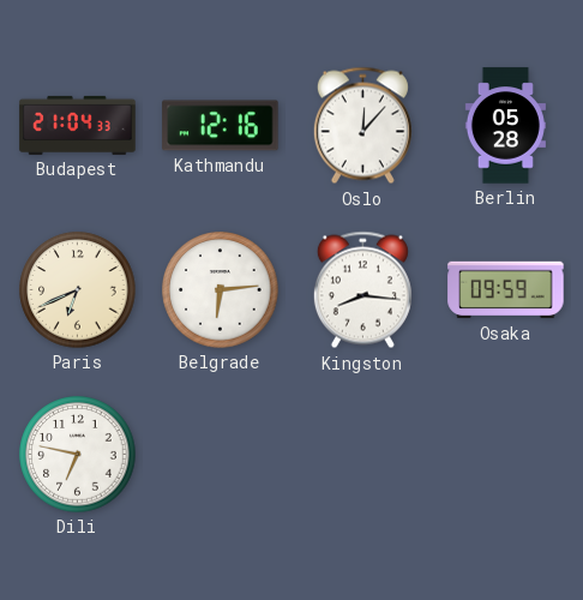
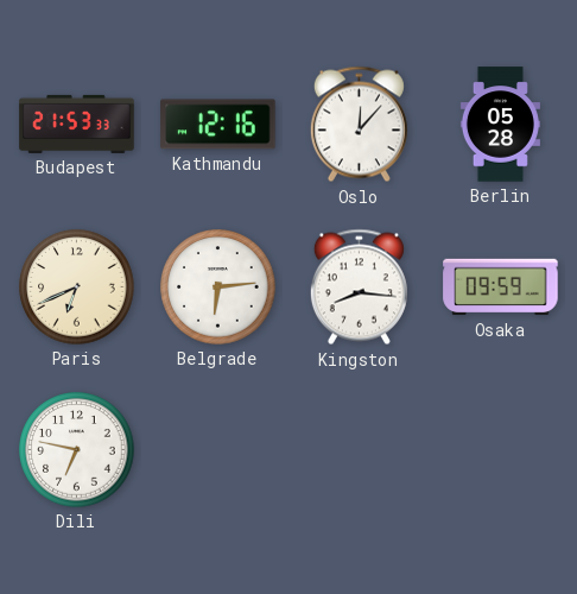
Budapest: 21:04 -> 21:53
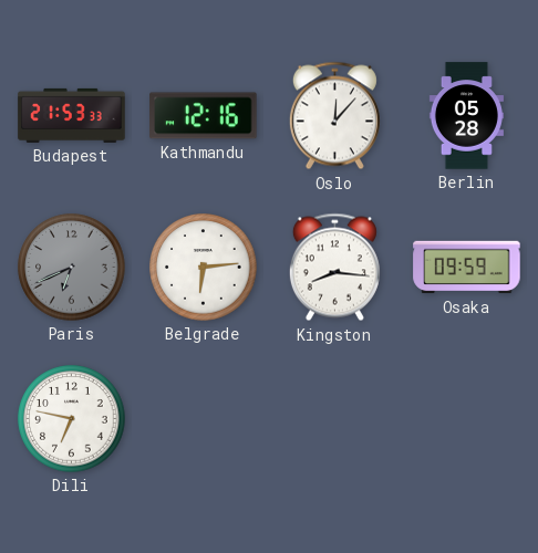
Paris dial: cream -> grey
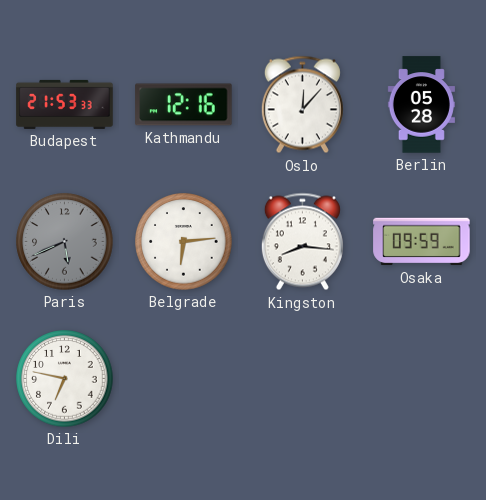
Paris: 6:41 -> 5:41
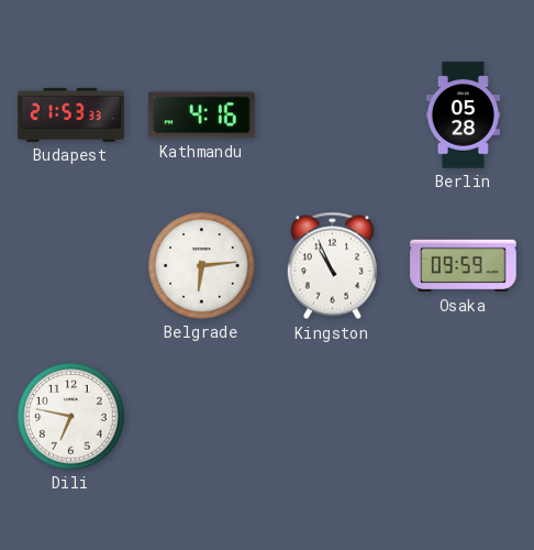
Kathmandu: 12:16 -> 4:16
Oslo: 12:07 -> none
Paris: 5:41 -> none
Kingston: 8:16 -> 10:56
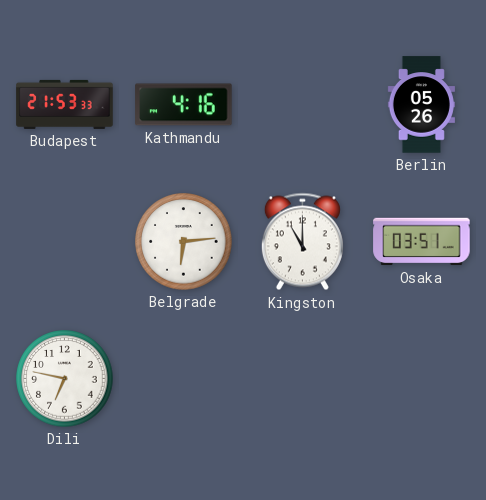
Berlin: 05:28 -> 05:26
Kingston: 10:56 -> 11:00
Osaka: 09:59 -> 03:51
